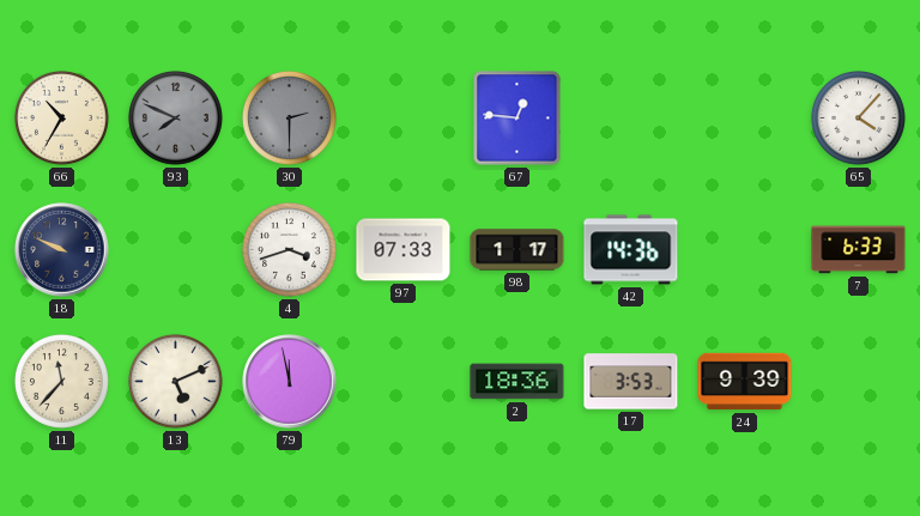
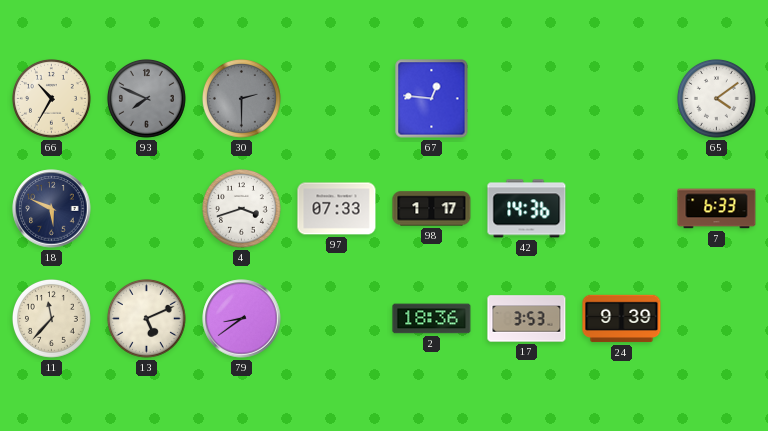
65: 4:07 -> 4:09
18: 9:49 -> 5:49
79: 11:58 -> 8:39
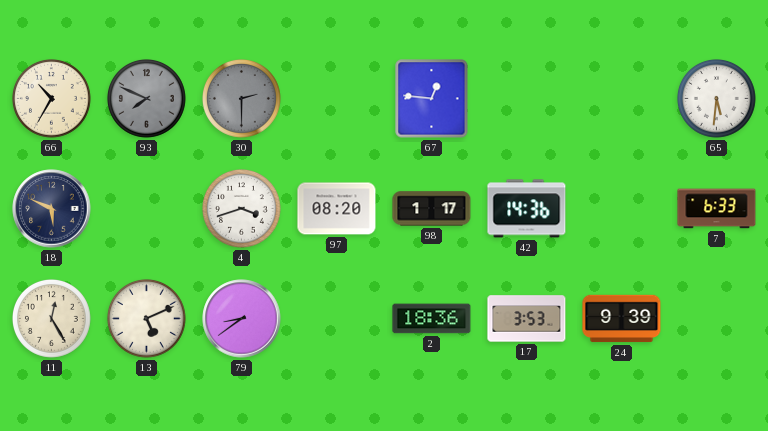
65: 4:09 -> 5:31
97: 07:33 -> 08:20
11: 11:37 -> 12:25
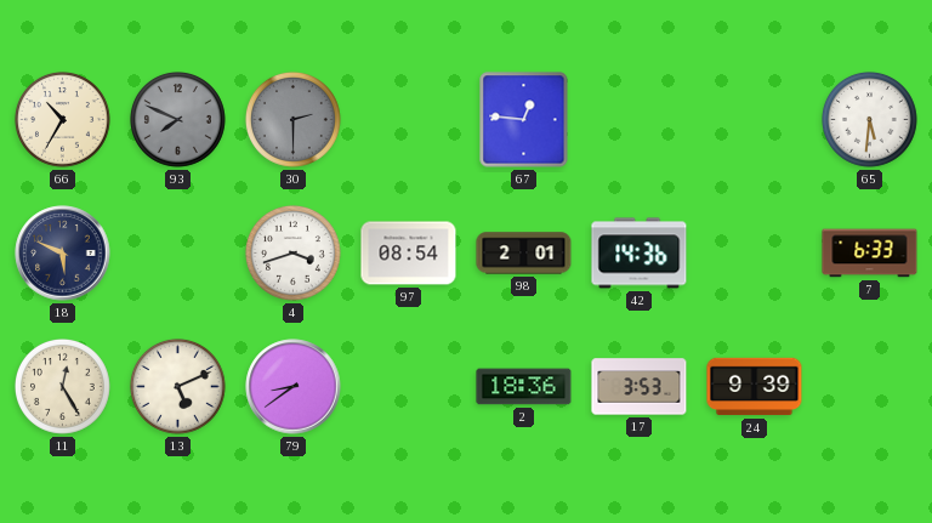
97: 08:20 -> 08:54
98: 1:17 -> 2:01
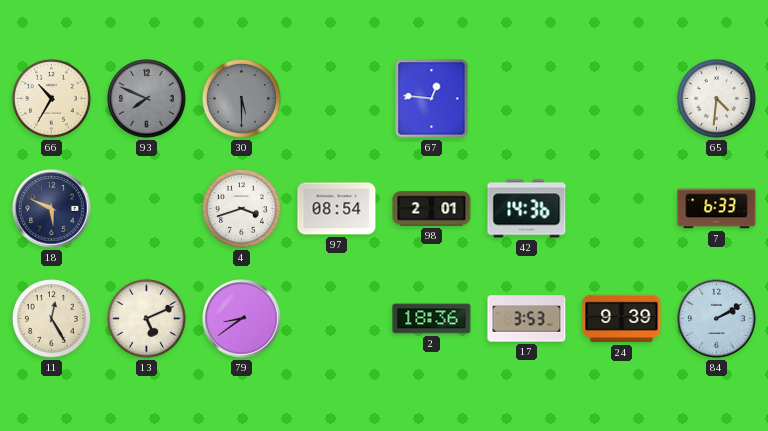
30: 2:30 -> 5:30
65: 5:31 -> 4:31
84: none -> 2:10
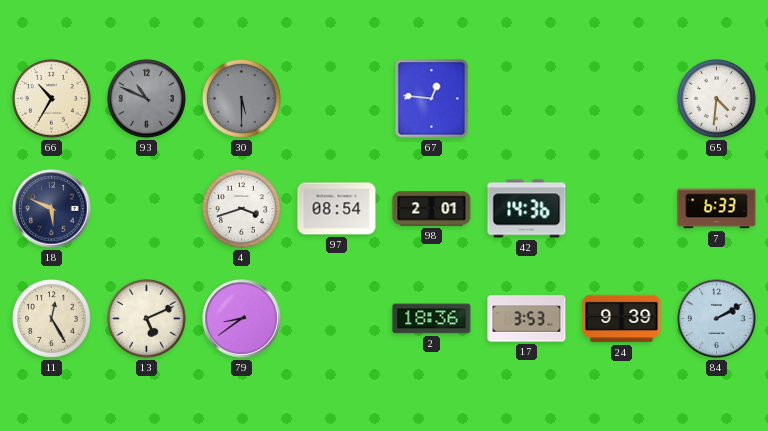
93: 7:49 -> 10:49
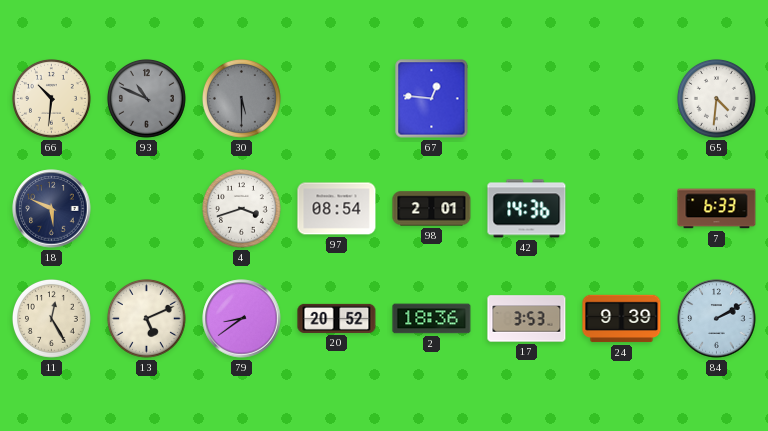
66: 10:35 -> 10:31
20: none -> 20:52
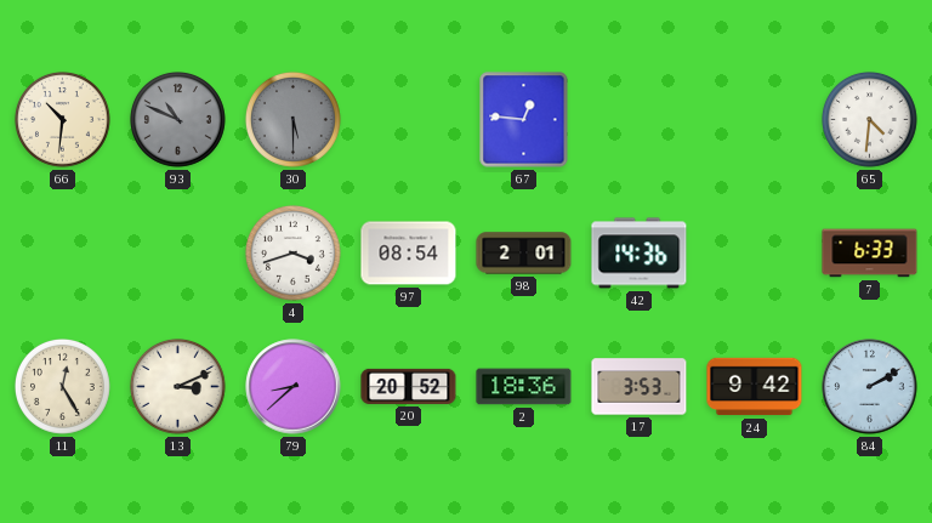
18: 5:49 -> none
13: 5:11 -> 3:11
79: 8:39 -> 8:38
24: 9:39 -> 9:42
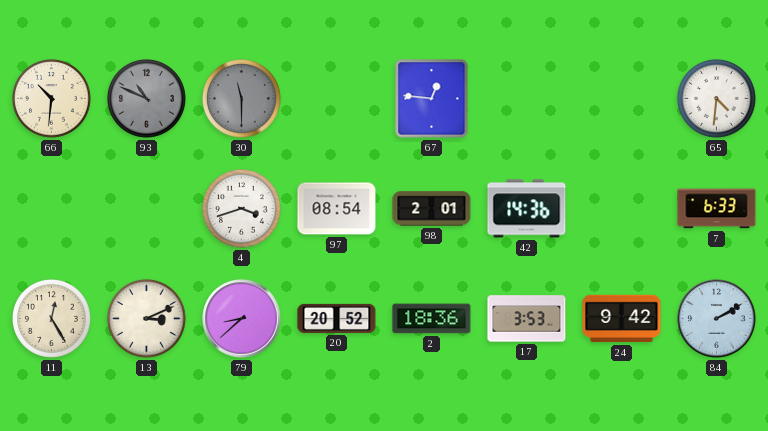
30: 5:30 -> 11:30
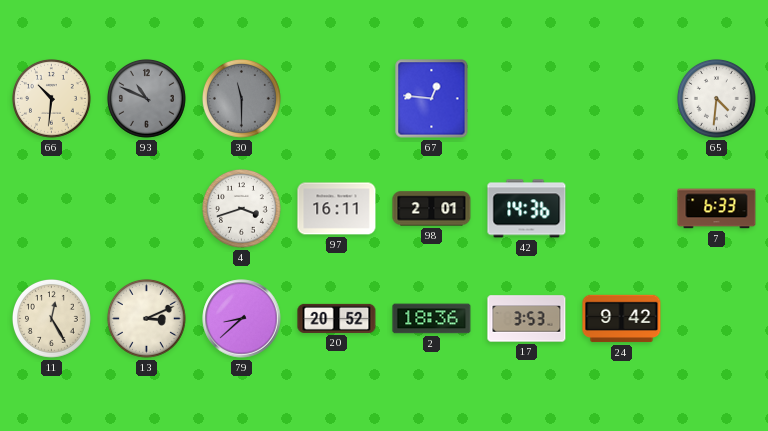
97: 08:54 -> 16:11
84: 2:10 -> none
